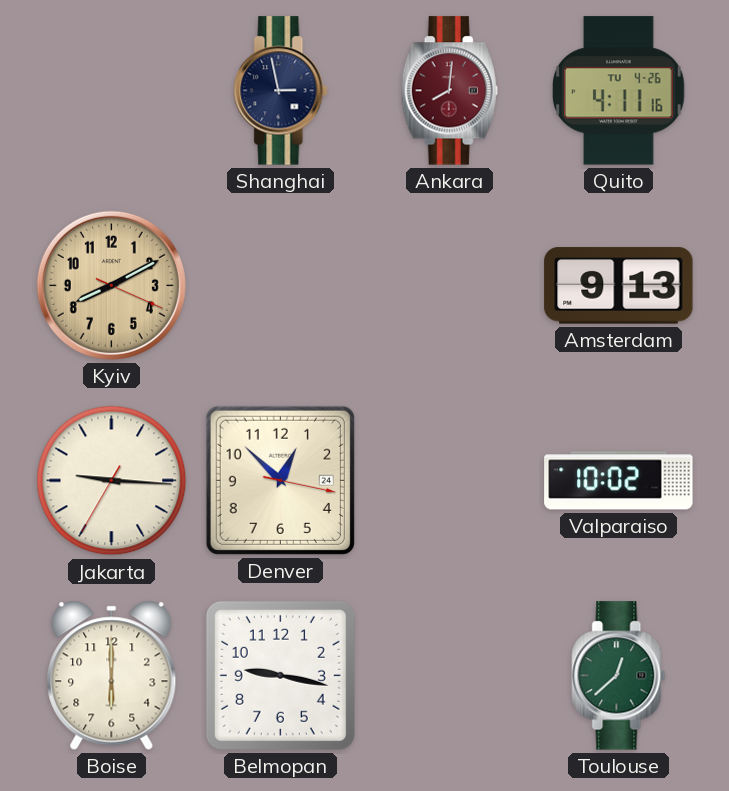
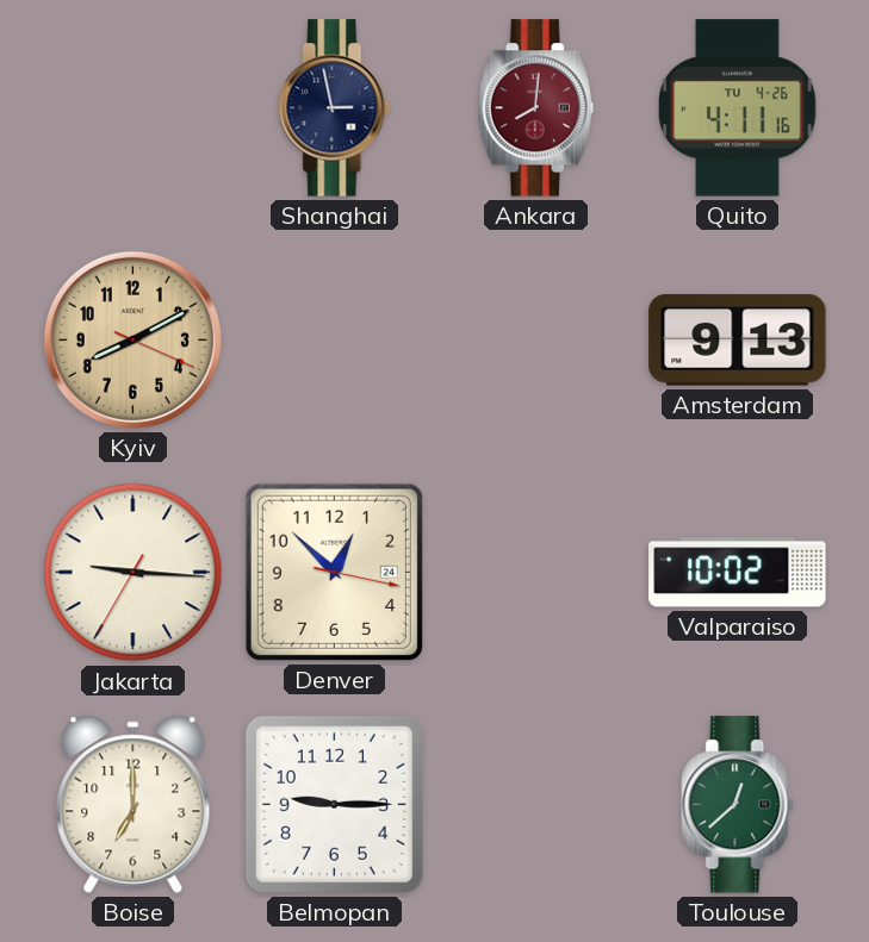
Boise: 6:00 -> 7:00
Belmopan: 9:17 -> 9:15
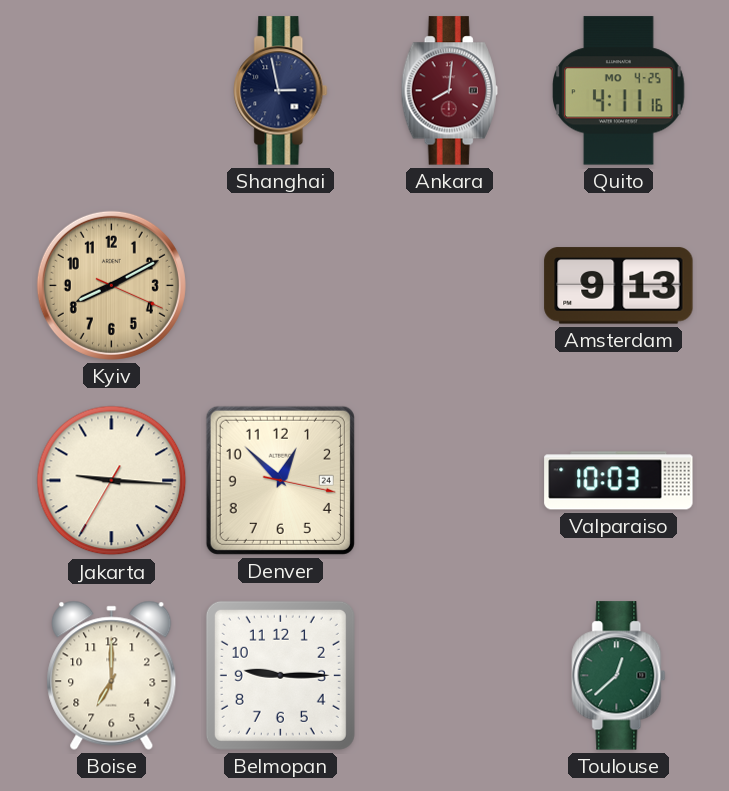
Quito date: TU 4-26 -> MO 4-25
Valparaiso: 10:02 -> 10:03
